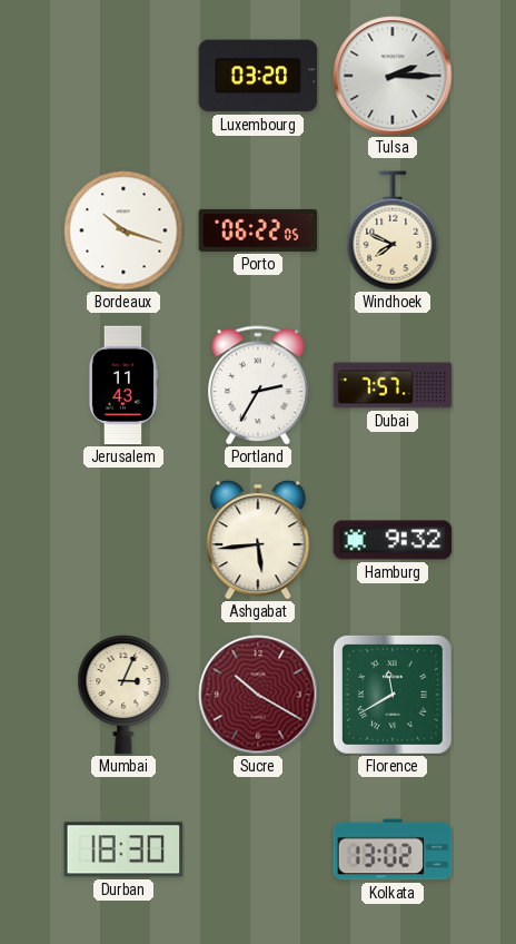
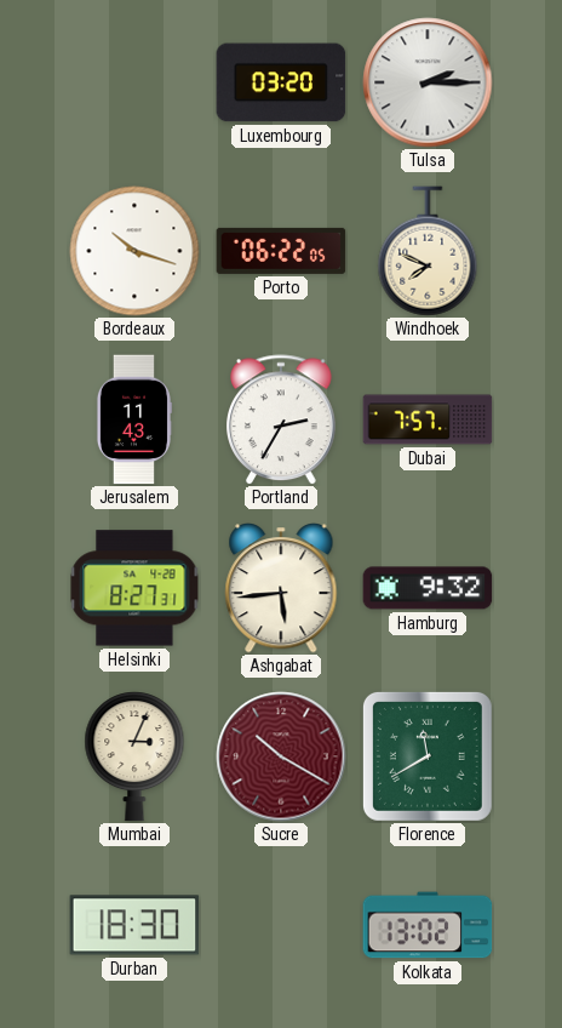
Helsinki: none -> 8:27
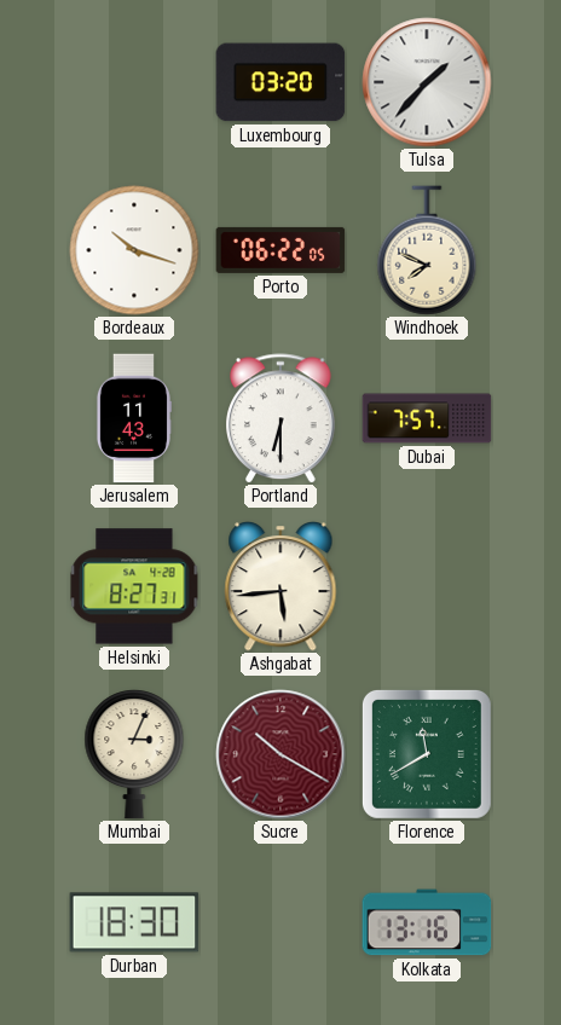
Tulsa: 2:15 -> 1:37
Portland: 2:35 -> 6:30
Hamburg: 9:32 -> none
Kolkata: 13:02 -> 13:16
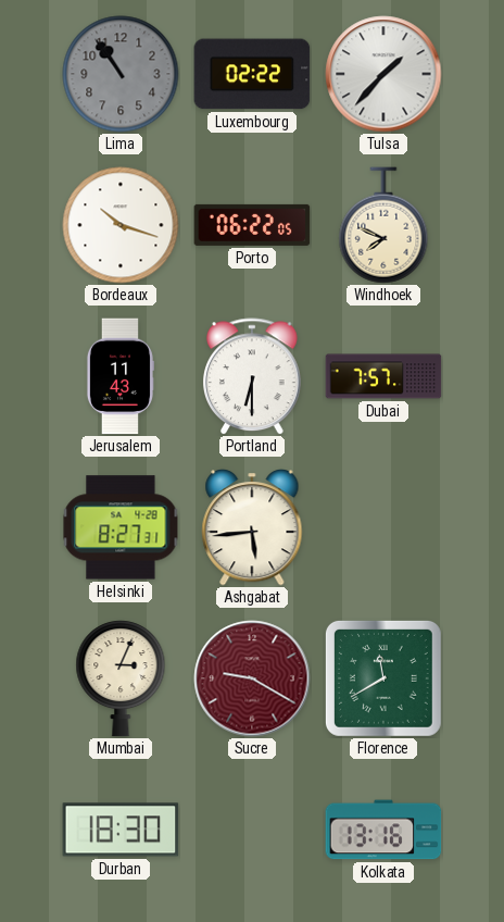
Lima: none -> 10:54
Luxembourg: 03:20 -> 02:22
Sucre: 10:20 -> 9:20
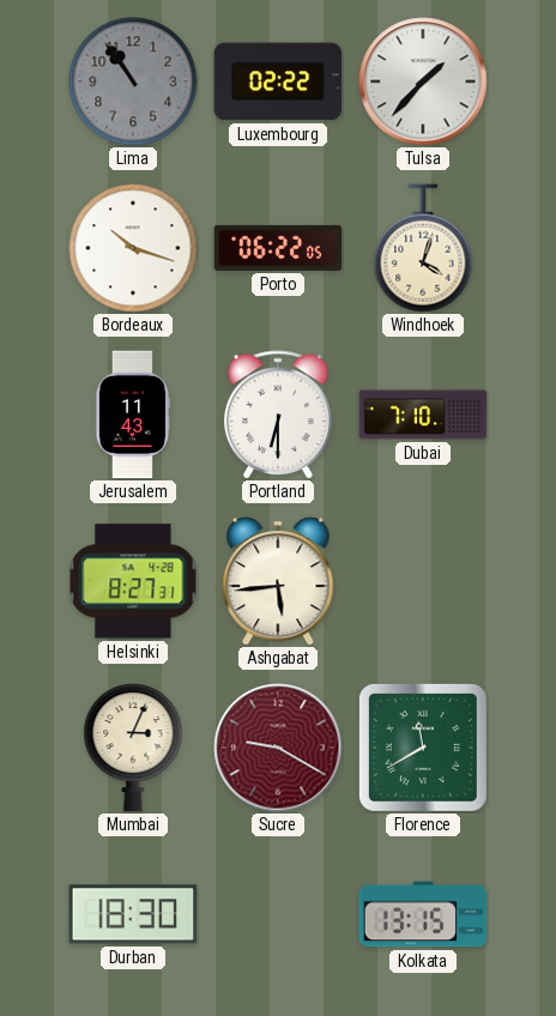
Windhoek: 7:49 -> 4:03
Dubai: 7:57 -> 7:10
Kolkata: 13:16 -> 13:15
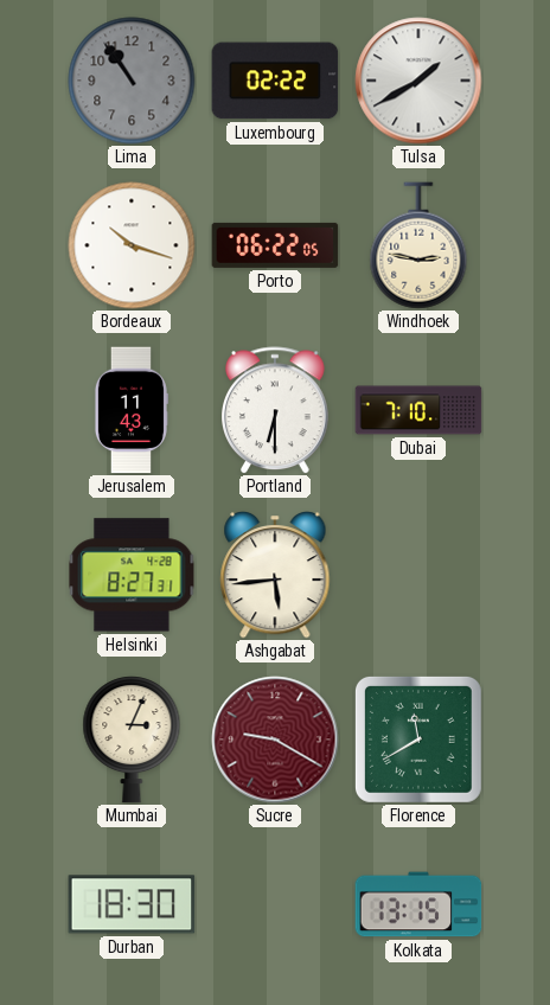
Tulsa: 1:37 -> 1:40
Windhoek: 4:03 -> 2:47
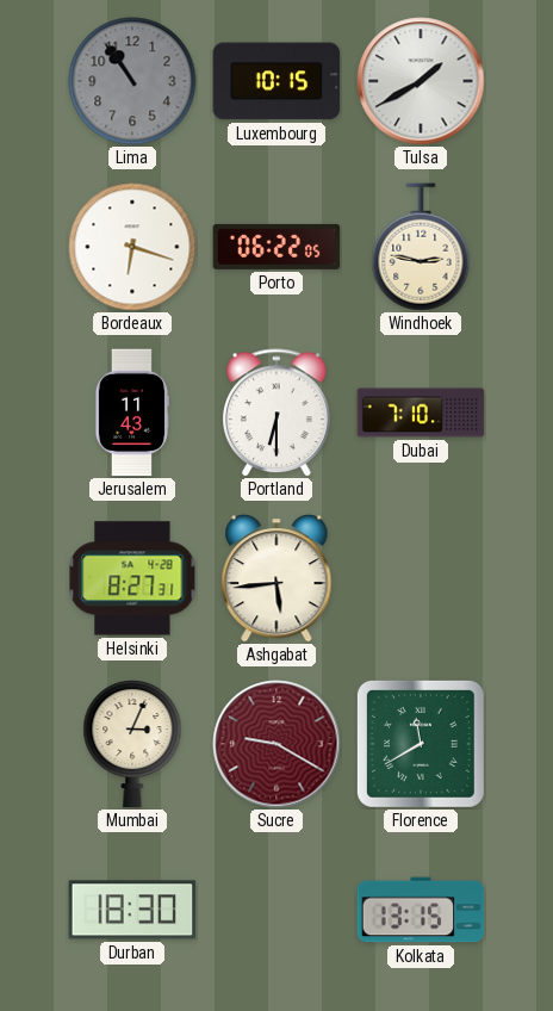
Luxembourg: 02:22 -> 10:15
Bordeaux: 10:18 -> 6:18
